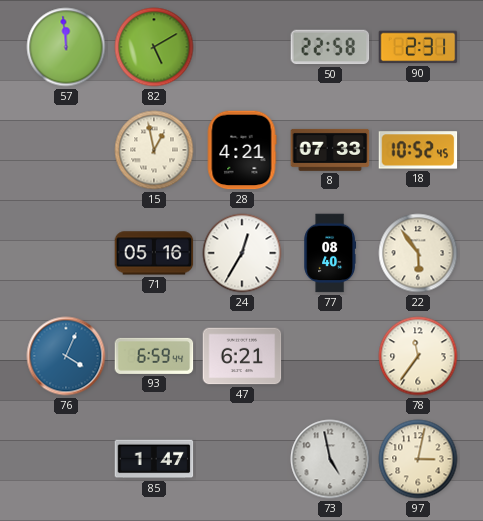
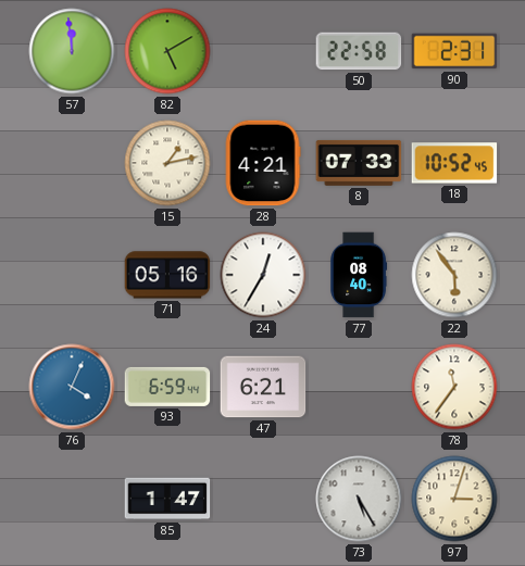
15: 12:58 -> 1:13
73: 4:58 -> 5:25
97: 3:02 -> 3:03
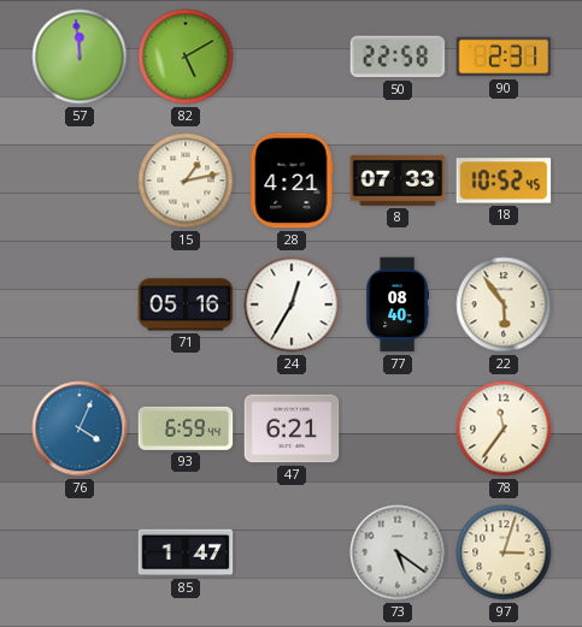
73: 5:25 -> 5:21
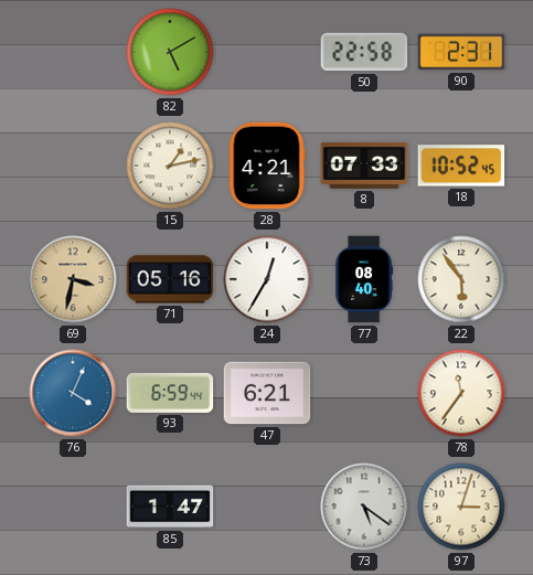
57: 11:59 -> none
69: none -> 3:32
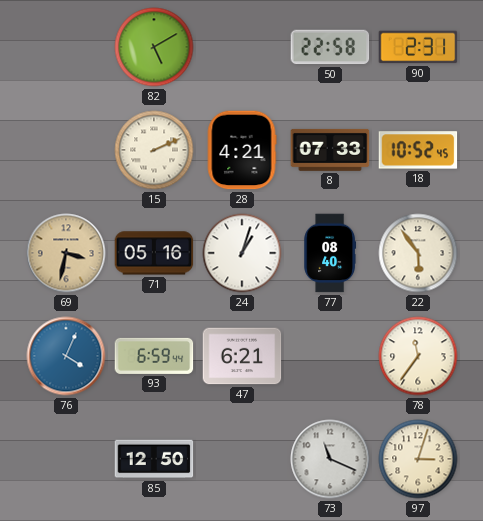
15: 1:13 -> 2:11
24: 12:35 -> 1:03
85: 1:47 -> 12:50
73: 5:21 -> 11:19
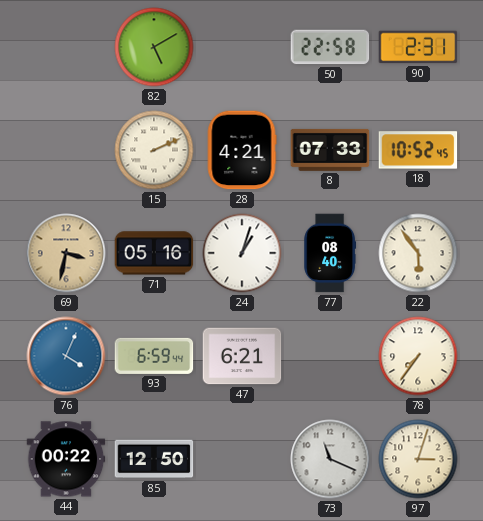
78: 11:36 -> 7:36
44: none -> 00:22
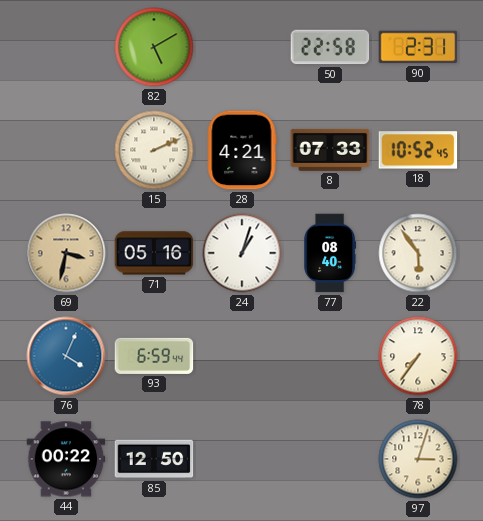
47: 6:21 -> none
73: 11:19 -> none
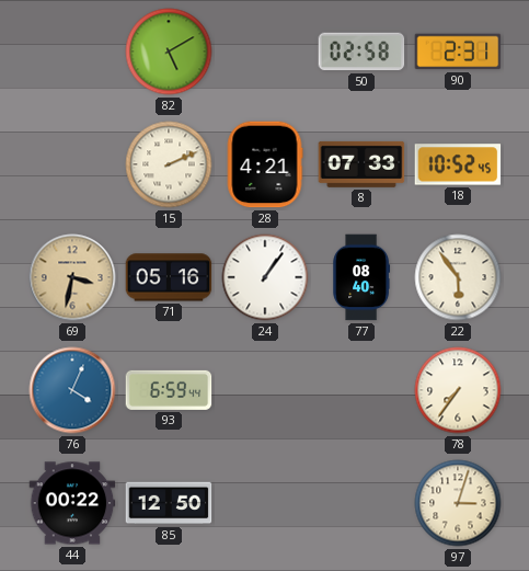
50: 22:58 -> 02:58
24: 1:03 -> 1:06
